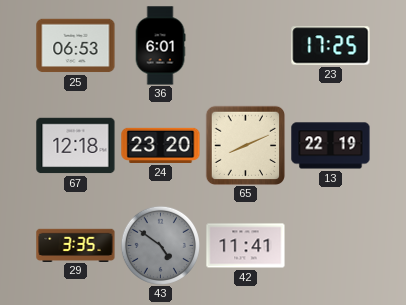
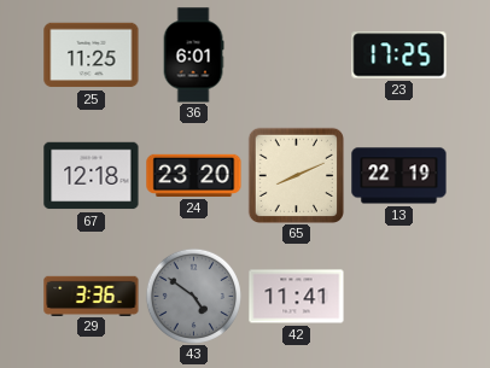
25: 06:53 -> 11:25
29: 3:35 -> 3:36
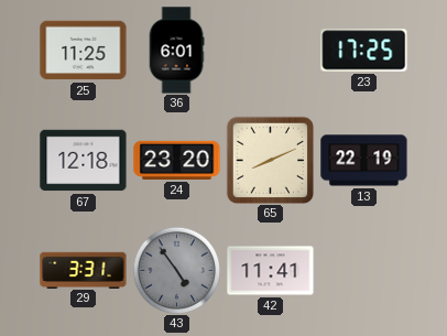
29: 3:36 -> 3:31
43: 4:51 -> 4:54
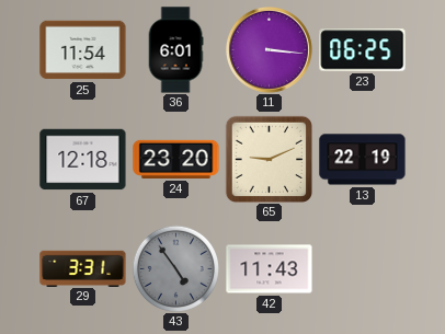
25: 11:25 -> 11:54
11: none -> 3:16
23: 17:25 -> 06:25
65: 8:11 -> 9:11
42: 11:41 -> 11:43
